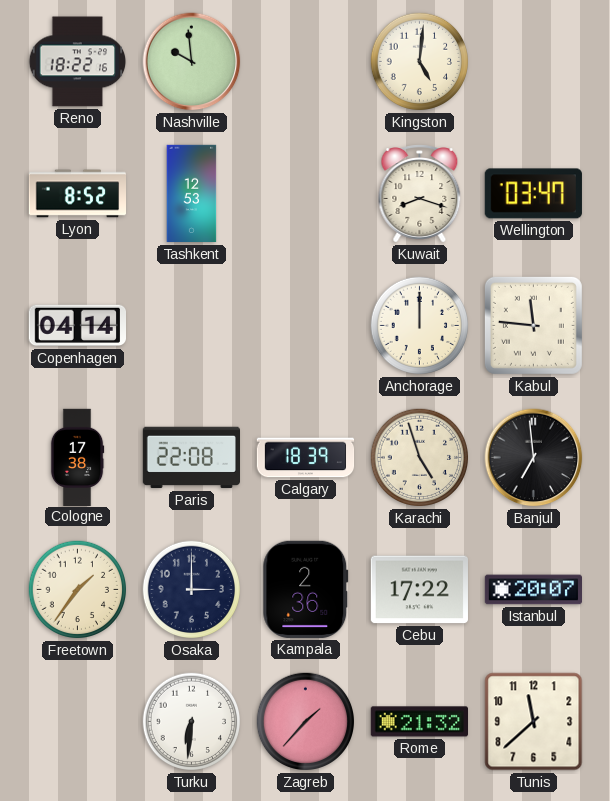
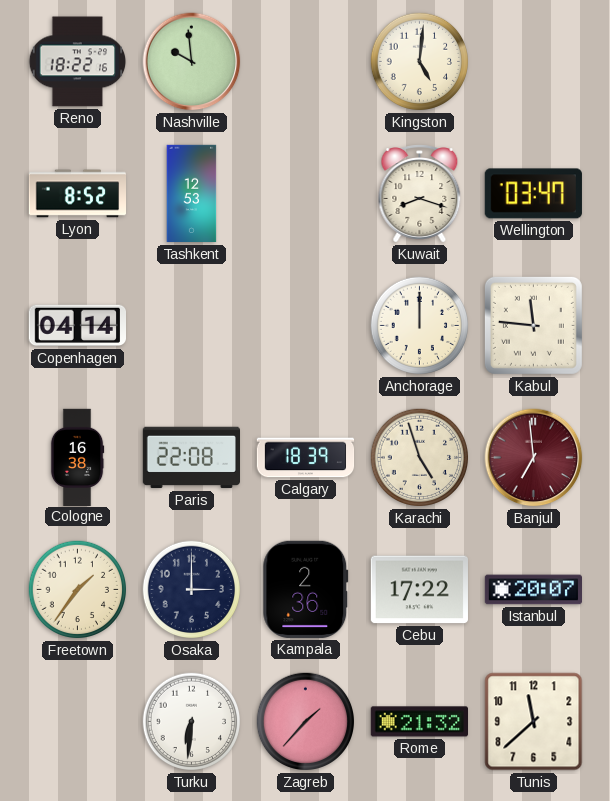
Cologne: 17:38 -> 16:38
Banjul dial: black -> burgundy
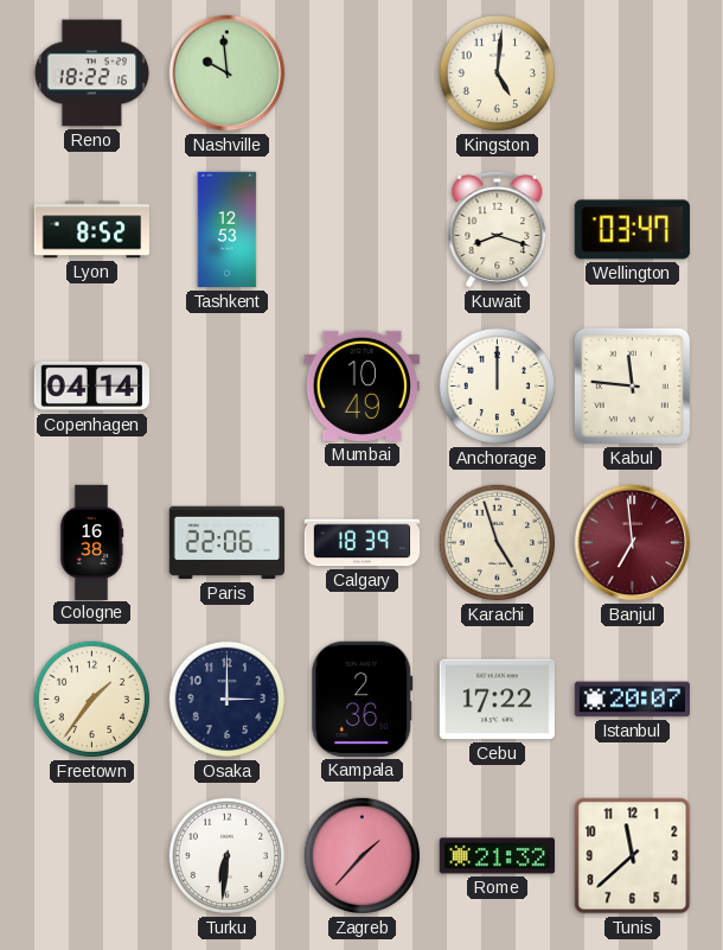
Mumbai: none -> 10:49
Paris: 22:08 -> 22:06
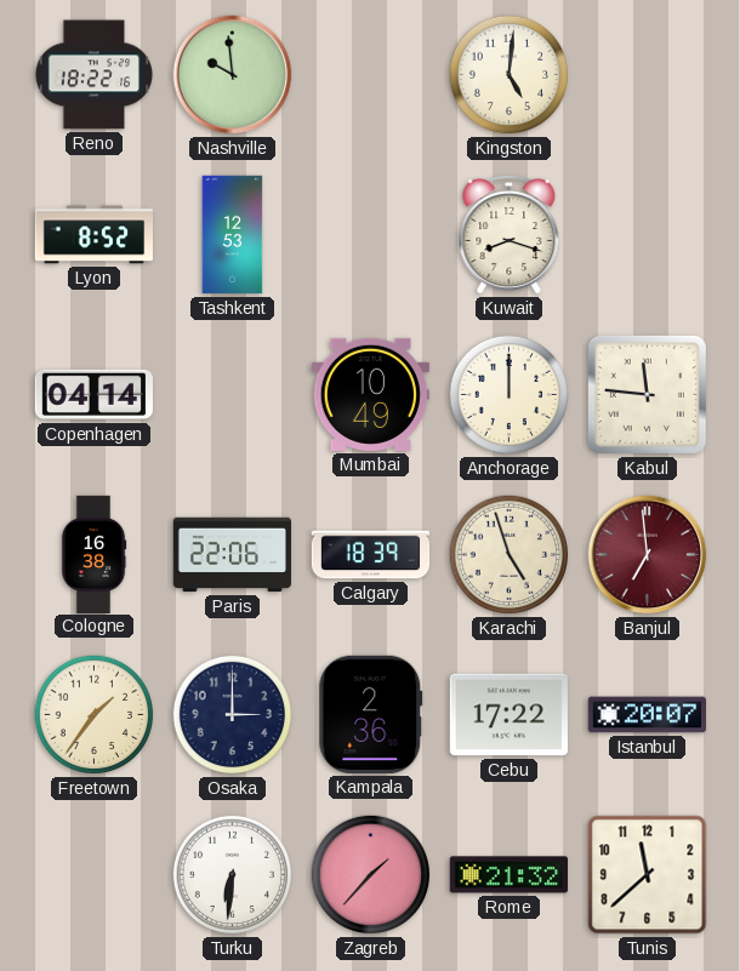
Wellington: 03:47 -> none
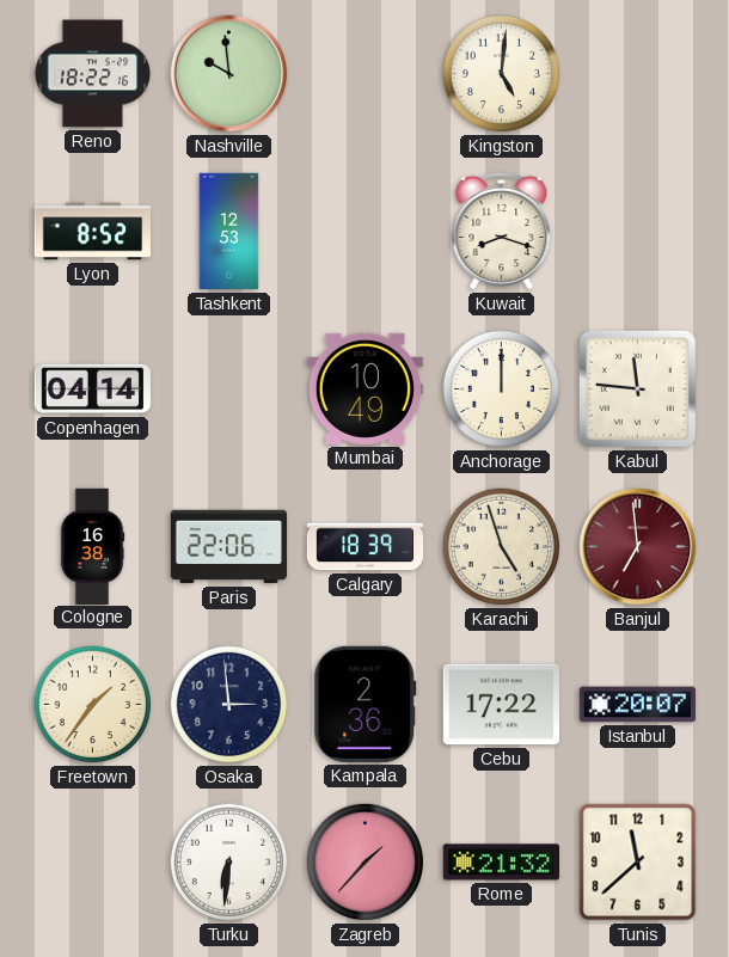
Osaka: 3:00 -> 2:59
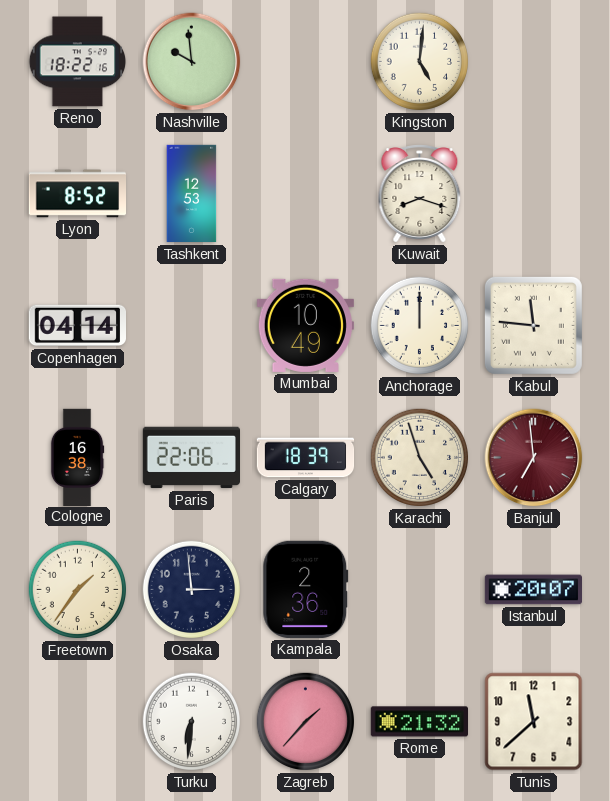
Cebu: 17:22 -> none
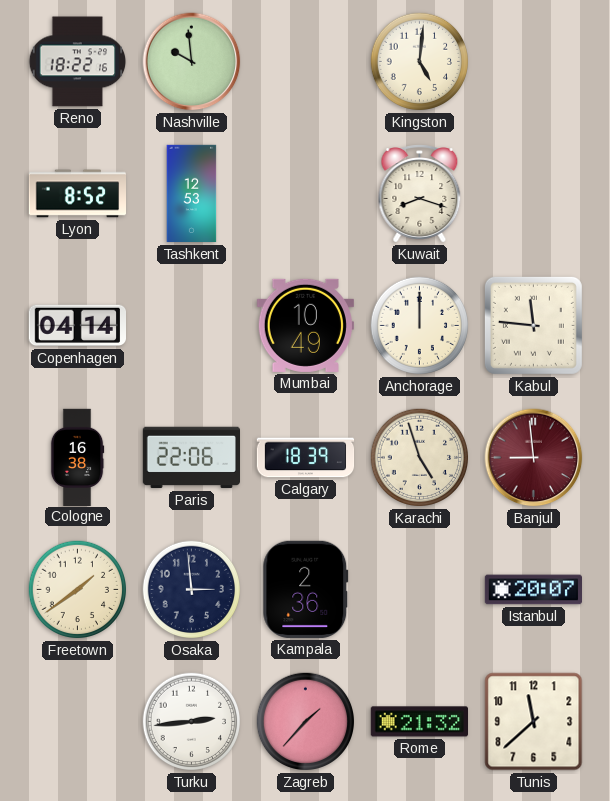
Banjul: 6:59 -> 8:59
Freetown: 1:36 -> 1:39
Turku: 6:31 -> 2:44
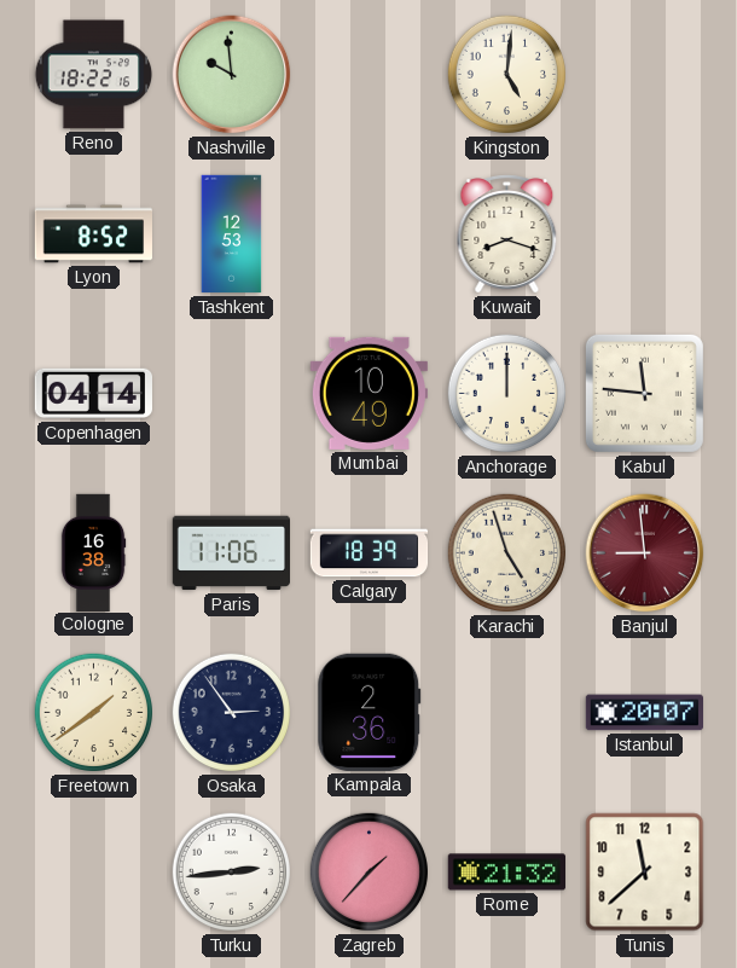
Paris: 22:06 -> 11:06
Osaka: 2:59 -> 2:54
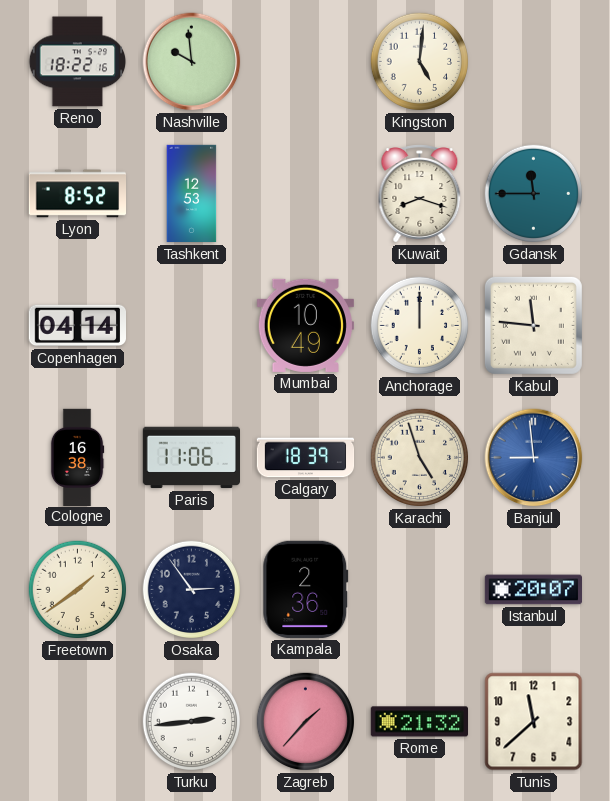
Gdansk: none -> 11:45
Banjul dial: burgundy -> blue
